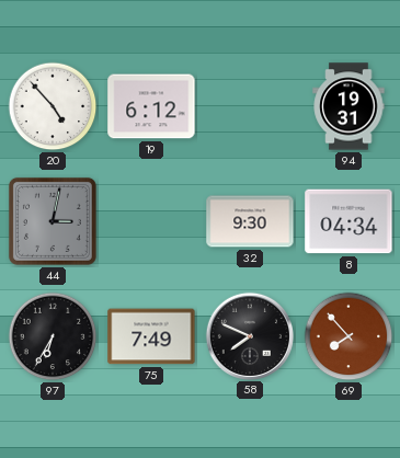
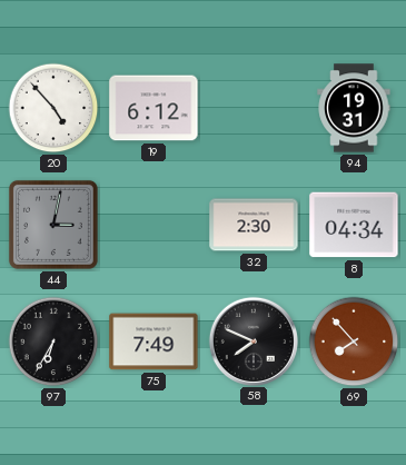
32: 9:30 -> 2:30
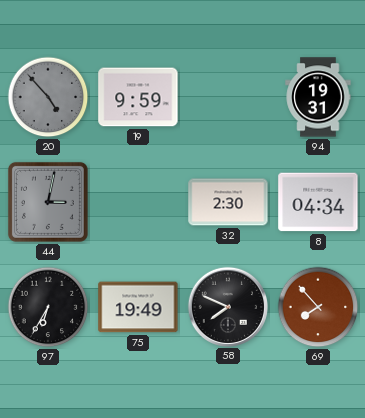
20 dial: white -> grey
19: 6:12 -> 9:59
75: 7:49 -> 19:49
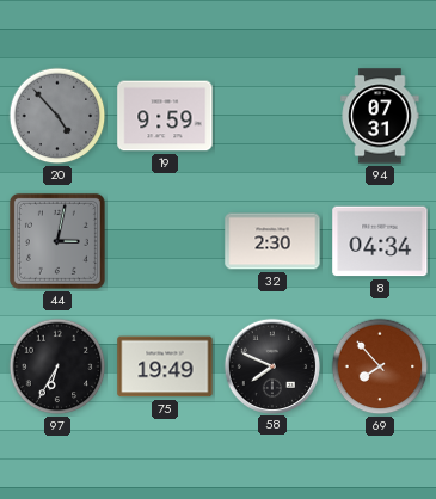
94: 19:31 -> 07:31
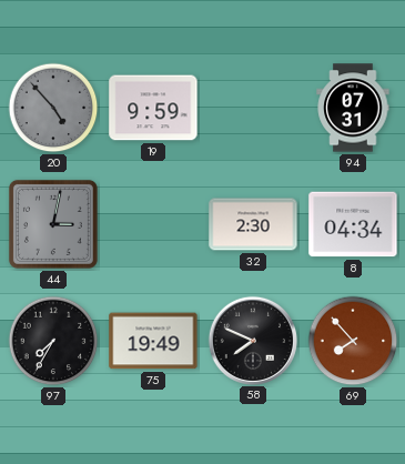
97: 6:35 -> 7:35
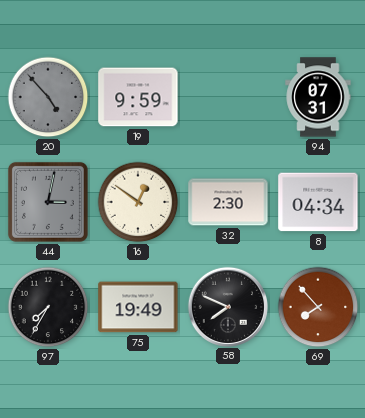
16: none -> 12:51
